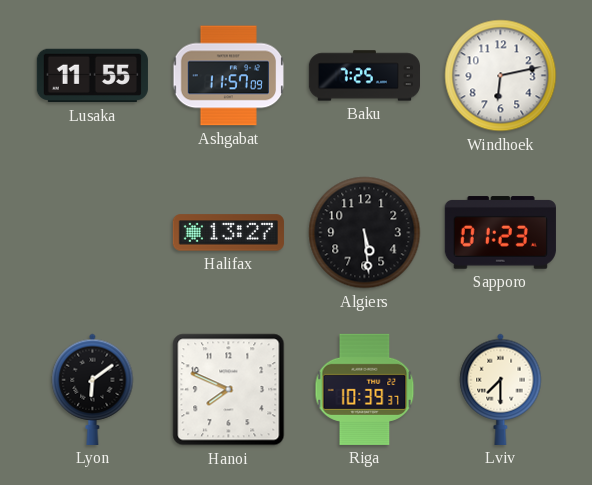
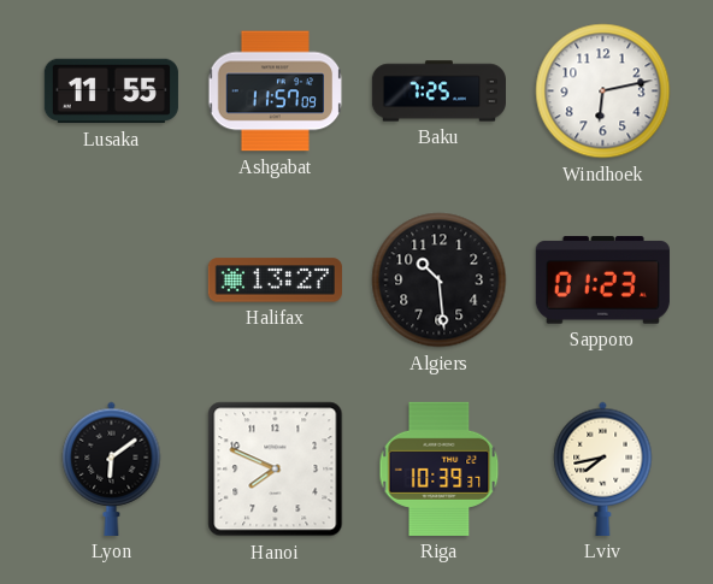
Algiers: 5:29 -> 10:29
Lviv: 7:30 -> 7:43
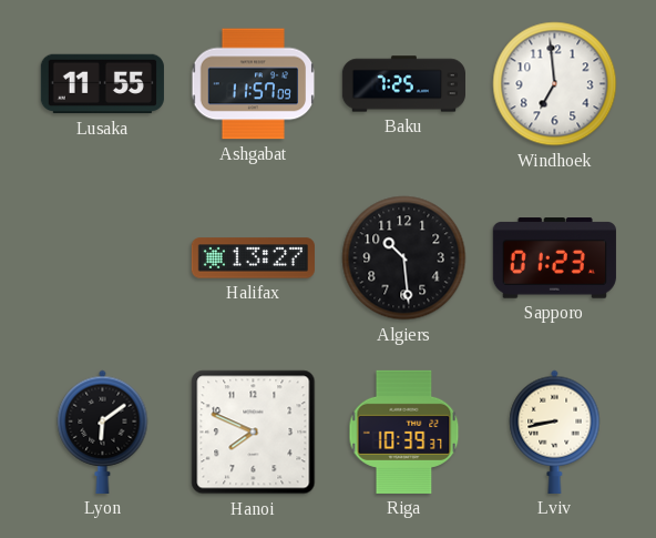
Windhoek: 6:13 -> 6:59
Lviv: 7:43 -> 8:43
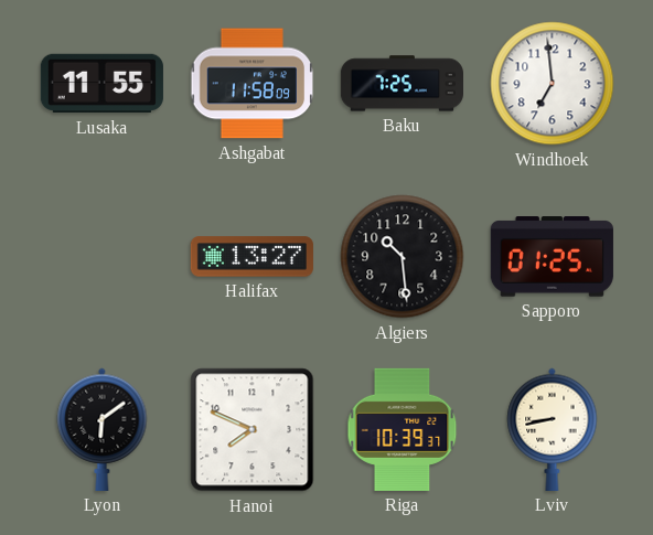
Ashgabat: 11:57 -> 11:58
Sapporo: 01:23 -> 01:25
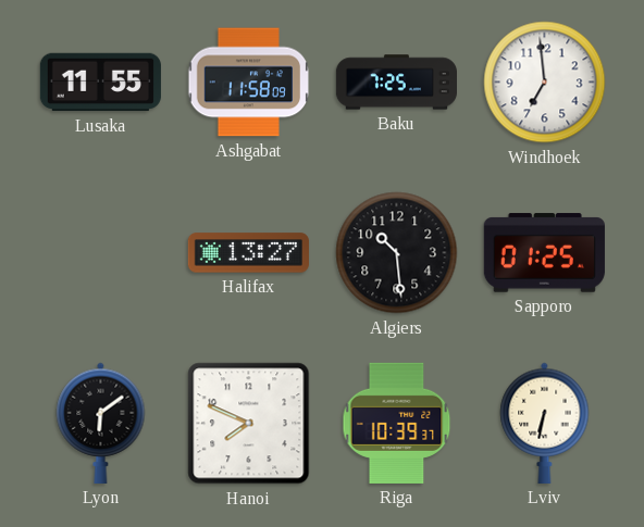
Lviv: 8:43 -> 6:32
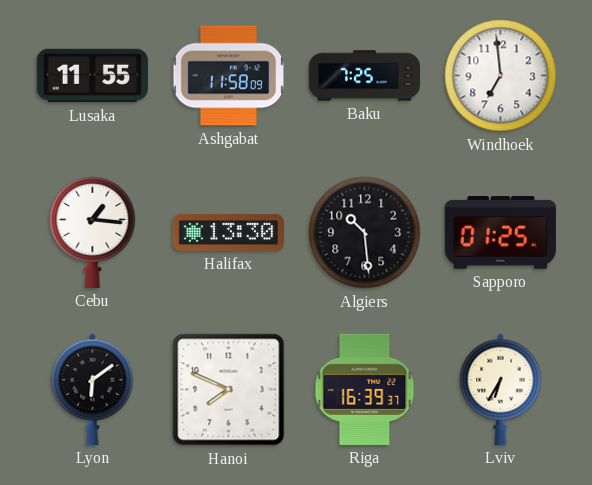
Cebu: none -> 1:16
Halifax: 13:27 -> 13:30
Riga: 10:39 -> 16:39
Lviv: 6:32 -> 6:35
